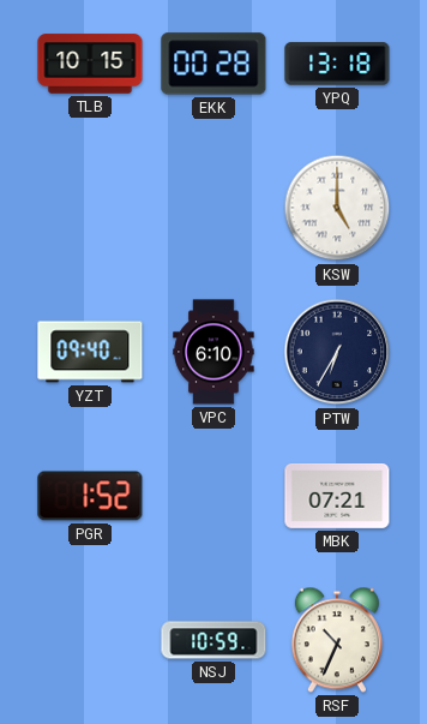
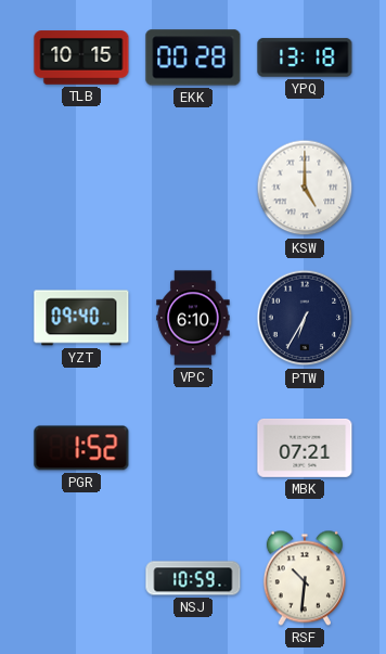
RSF: 10:34 -> 10:31
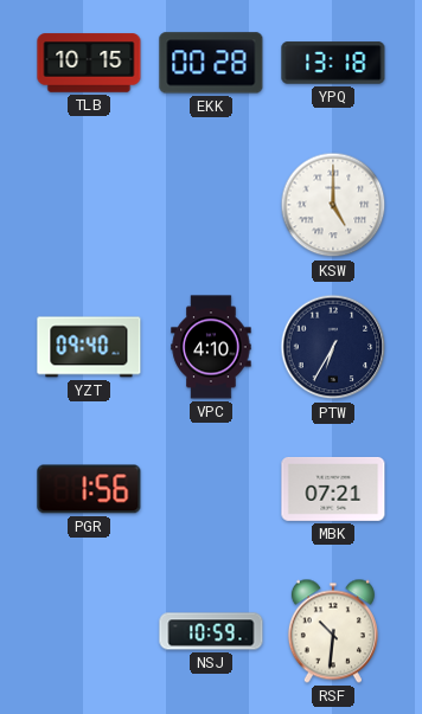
VPC: 6:10 -> 4:10
PGR: 1:52 -> 1:56
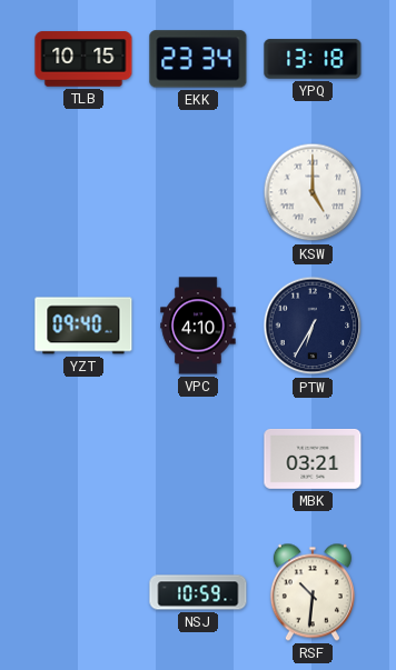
EKK: 00:28 -> 23:34
PGR: 1:56 -> none
MBK: 07:21 -> 03:21
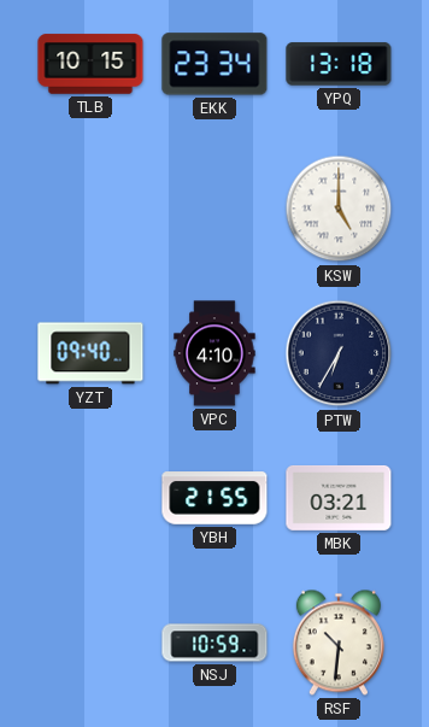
YBH: none -> 21:55
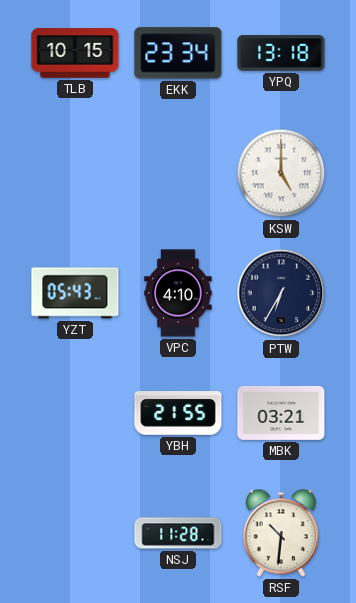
YZT: 09:40 -> 05:43
NSJ: 10:59 -> 11:28
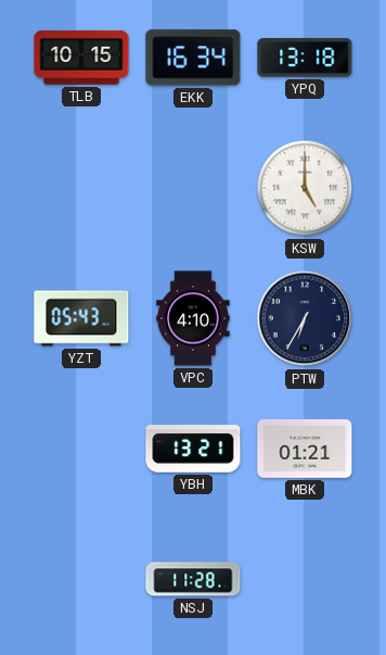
EKK: 23:34 -> 16:34
YBH: 21:55 -> 13:21
MBK: 03:21 -> 01:21
RSF: 10:31 -> none
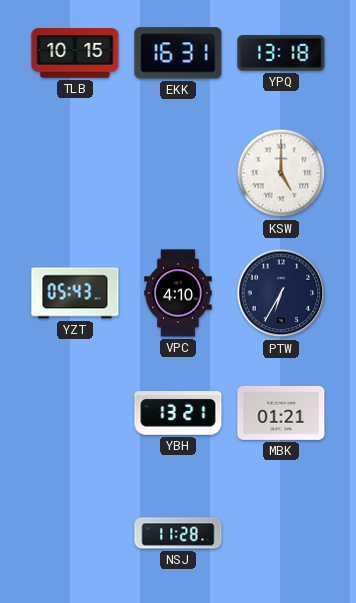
EKK: 16:34 -> 16:31
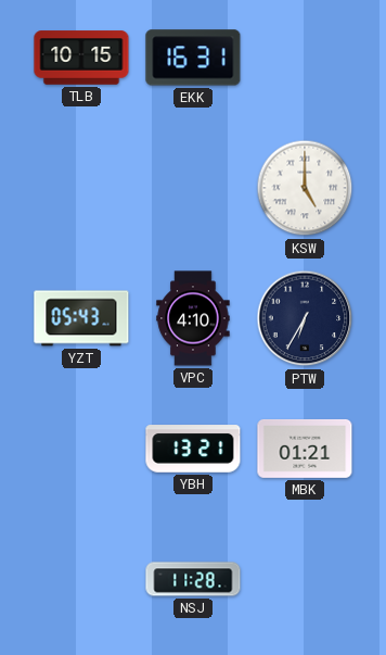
YPQ: 13:18 -> none
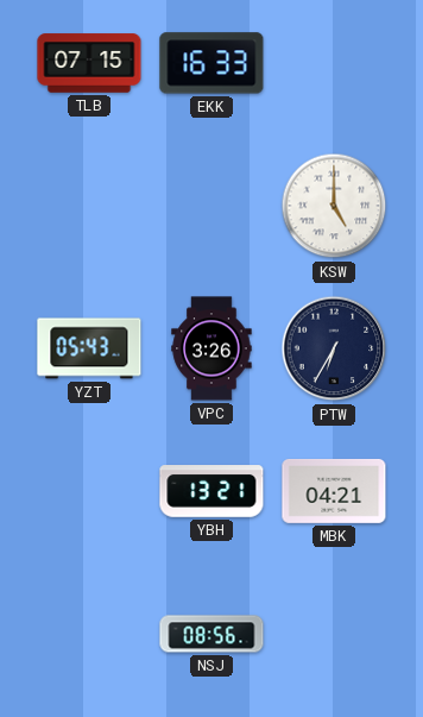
TLB: 10:15 -> 07:15
EKK: 16:31 -> 16:33
VPC: 4:10 -> 3:26
MBK: 01:21 -> 04:21
NSJ: 11:28 -> 08:56
